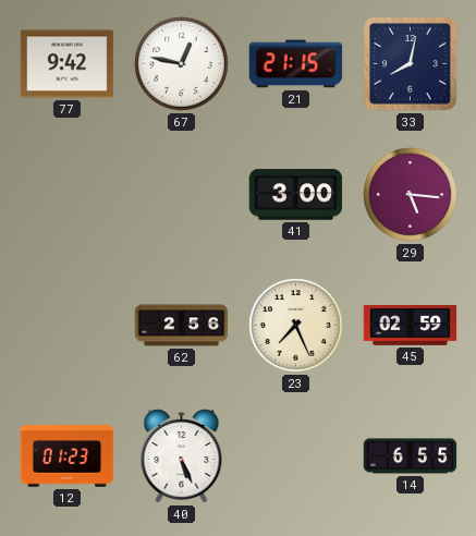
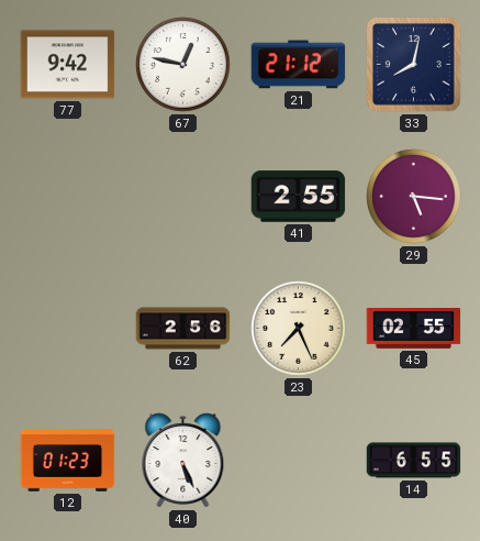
21: 21:15 -> 21:12
41: 3:00 -> 2:55
45: 02:59 -> 02:55
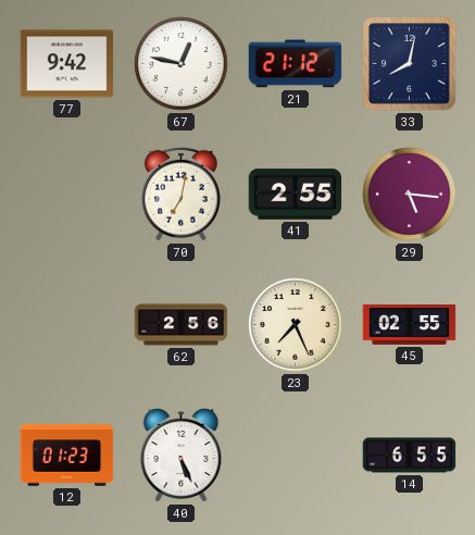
70: none -> 7:02
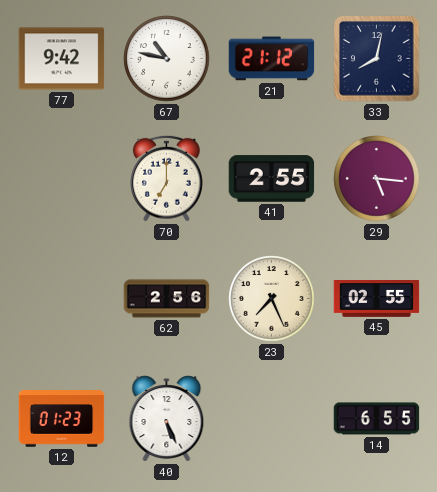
67: 12:47 -> 10:47
70: 7:02 -> 7:00
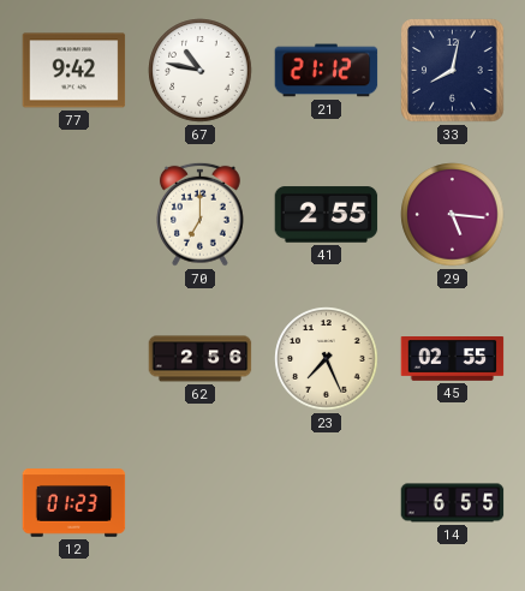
40: 5:26 -> none
